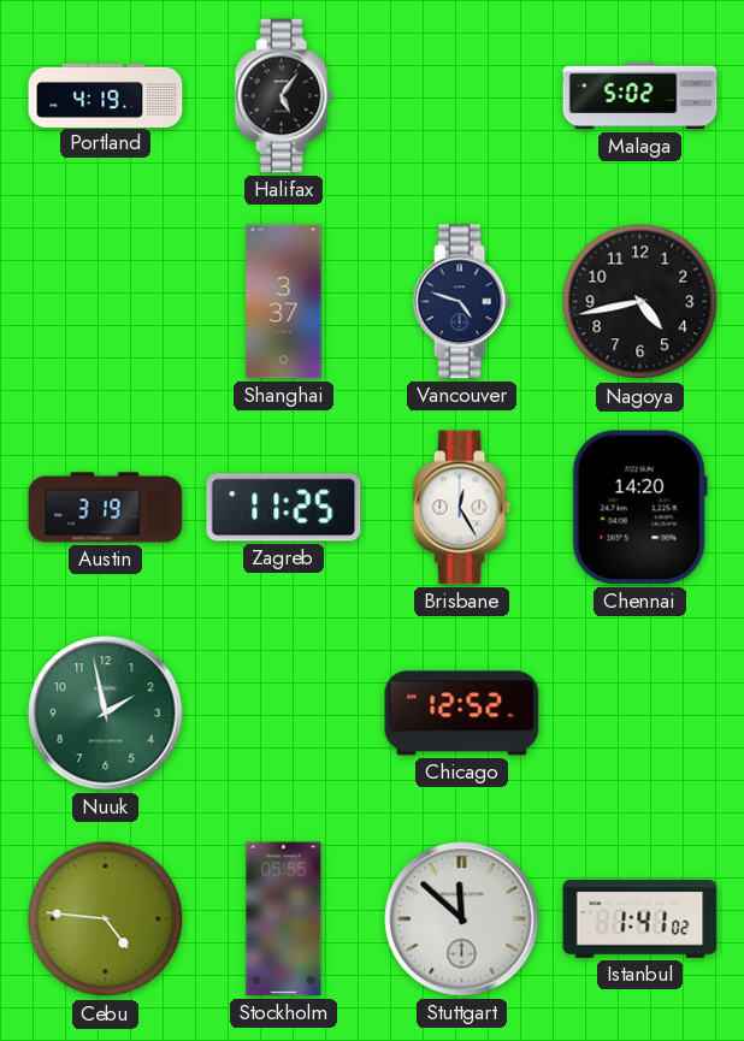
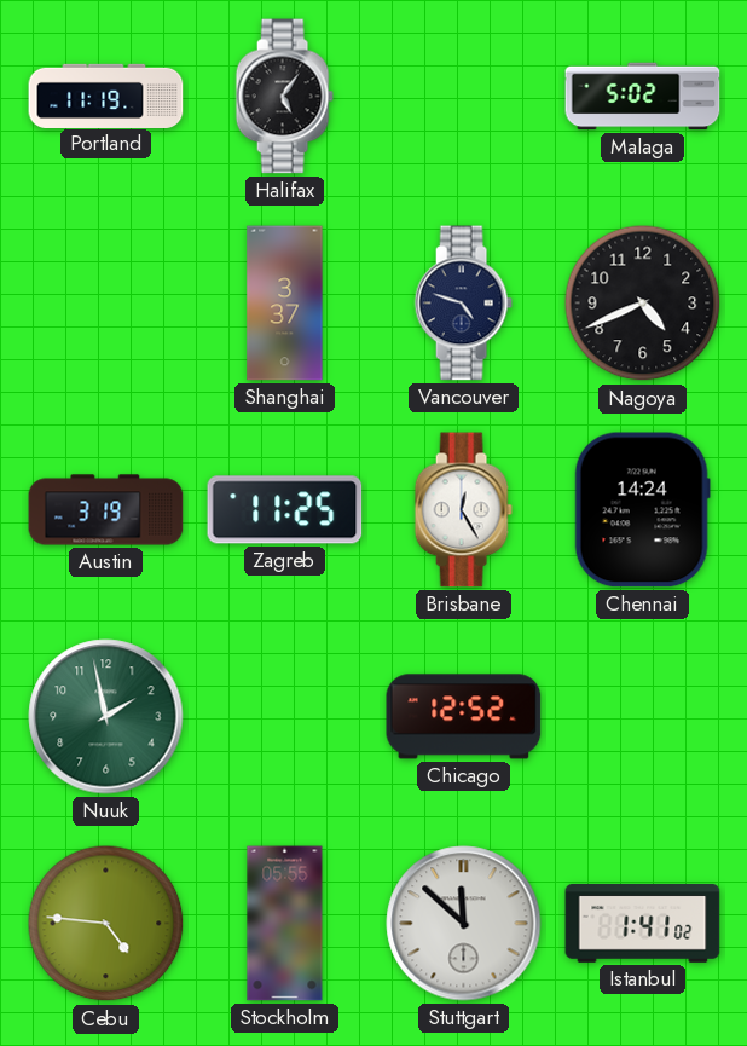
Portland: 4:19 -> 11:19
Nagoya: 4:43 -> 4:41
Chennai: 14:20 -> 14:24
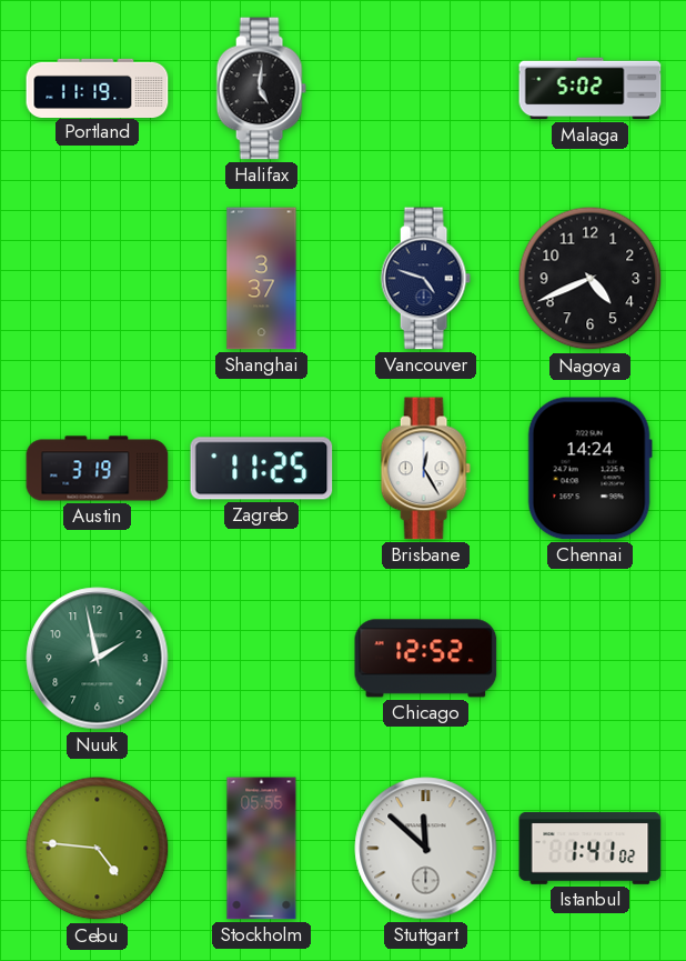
Halifax: 5:06 -> 5:01
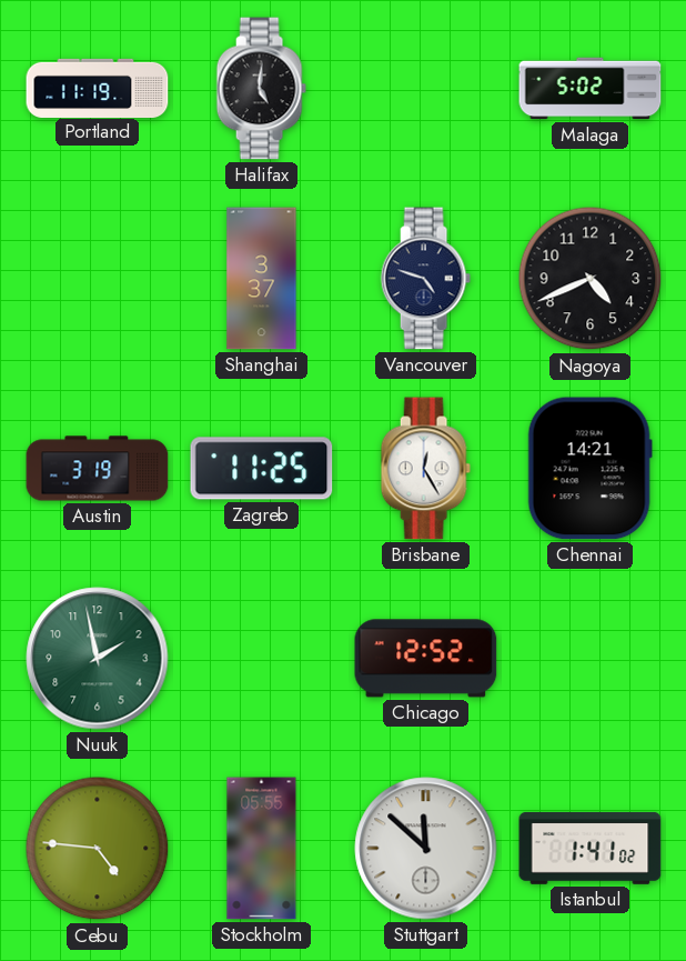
Chennai: 14:24 -> 14:21
